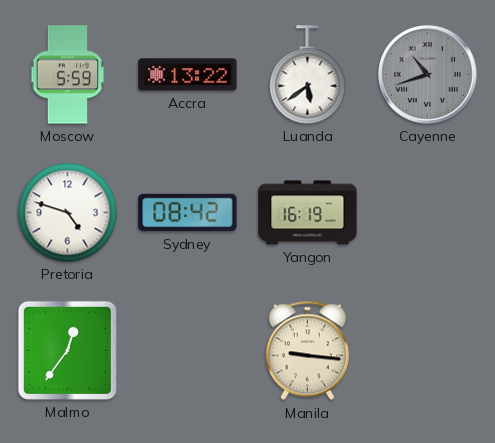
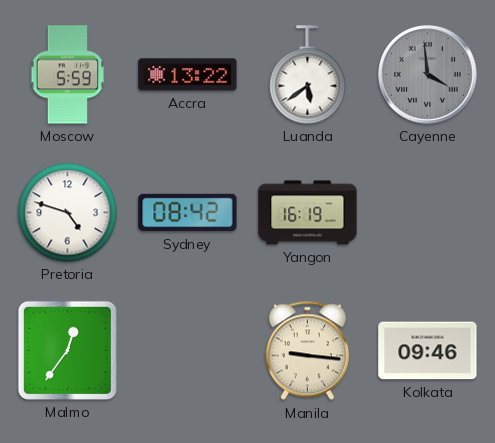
Cayenne: 10:42 -> 3:59
Kolkata: none -> 09:46
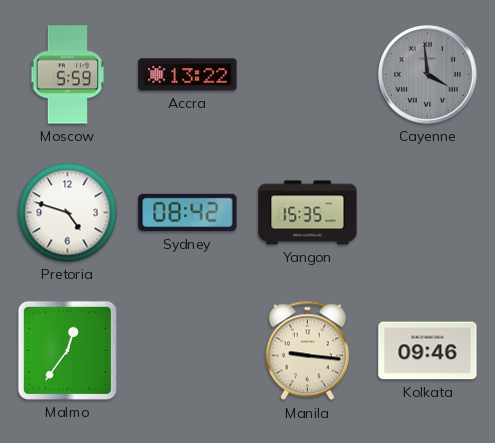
Luanda: 5:39 -> none
Yangon: 16:19 -> 15:35
